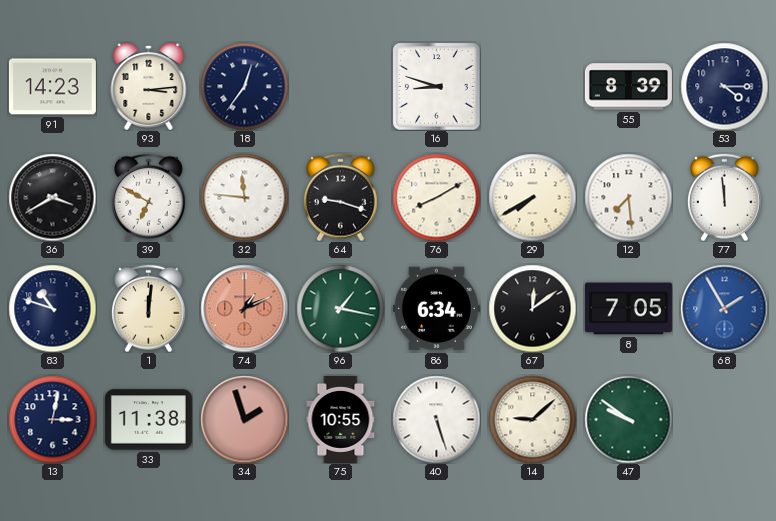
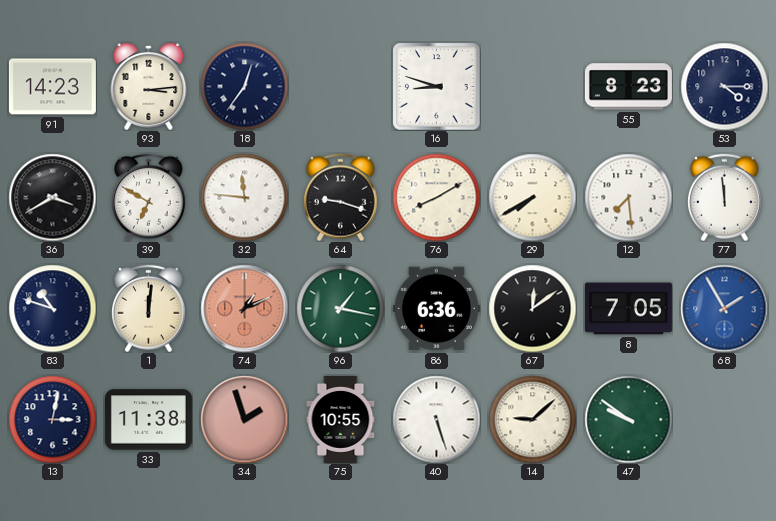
55: 8:39 -> 8:23
86: 6:34 -> 6:36
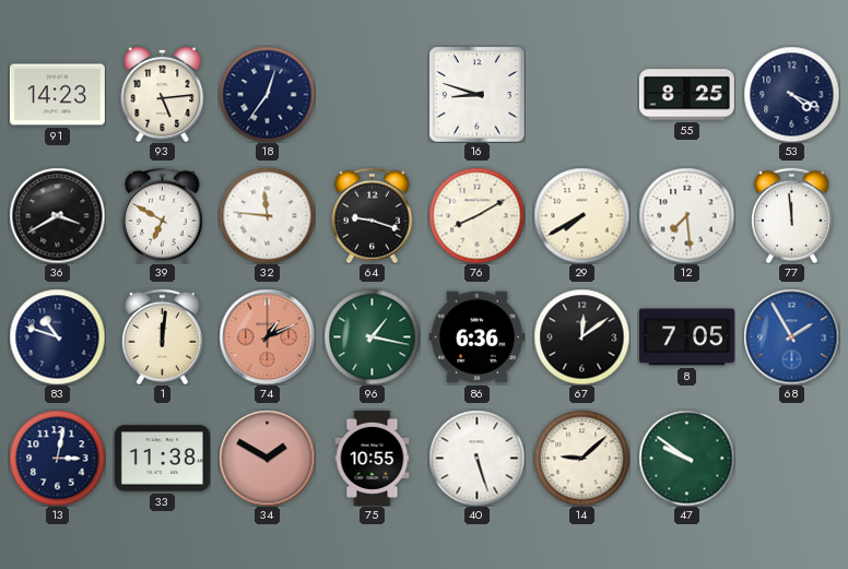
93: 3:14 -> 5:14
55: 8:23 -> 8:25
53: 4:15 -> 4:19
34: 1:57 -> 1:50
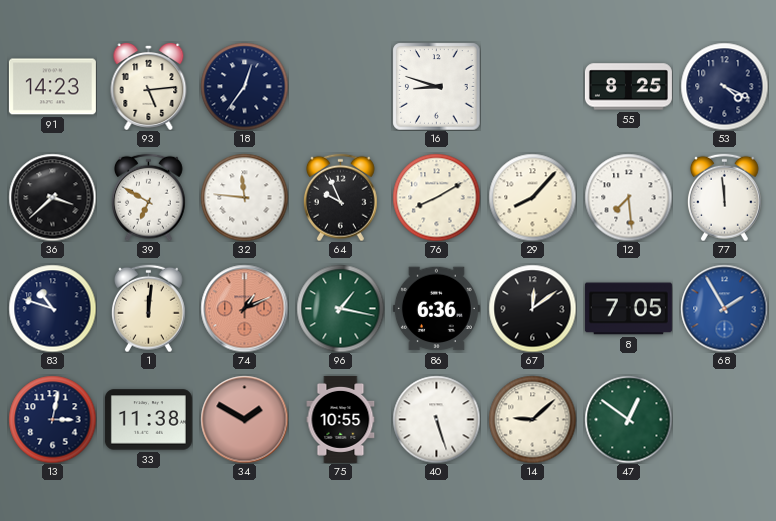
36: 3:40 -> 3:38
64: 9:18 -> 9:56
29: 7:40 -> 8:07
47: 9:51 -> 12:51
